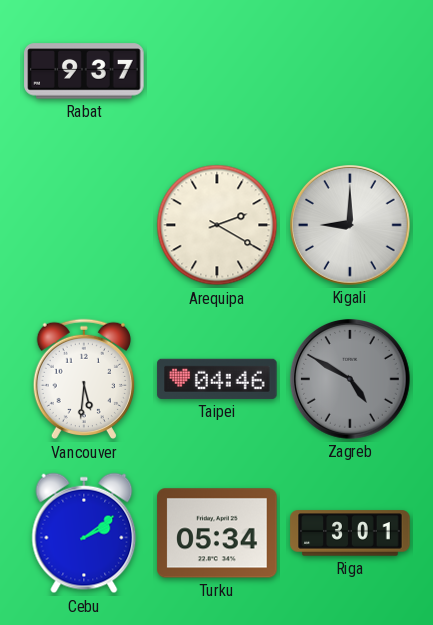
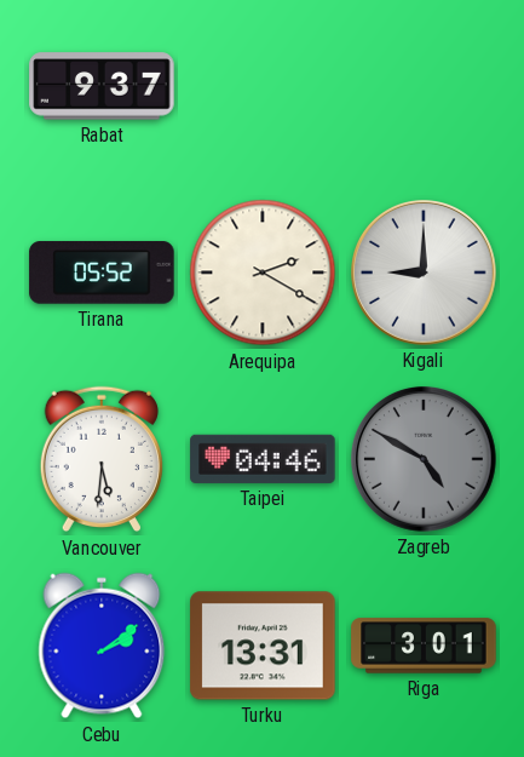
Tirana: none -> 05:52
Turku: 05:34 -> 13:31
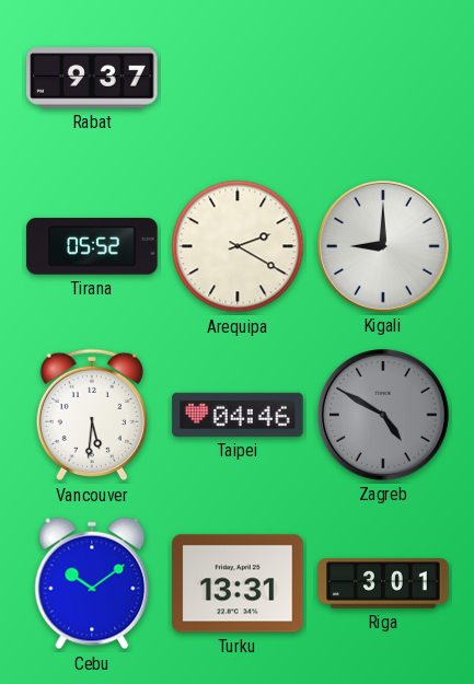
Cebu: 2:09 -> 10:09
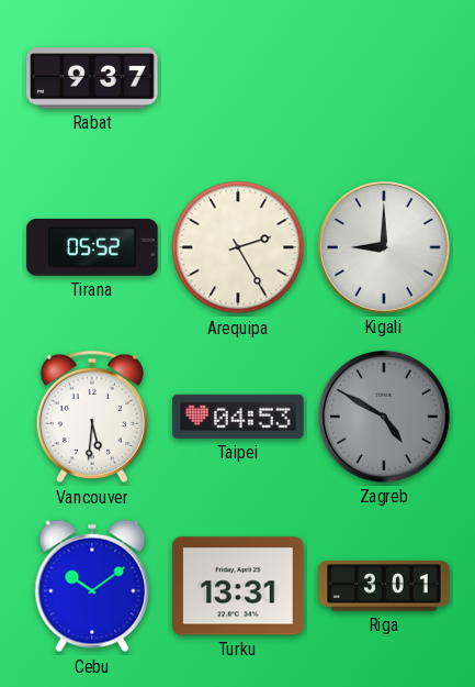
Arequipa: 2:20 -> 2:25
Taipei: 04:46 -> 04:53
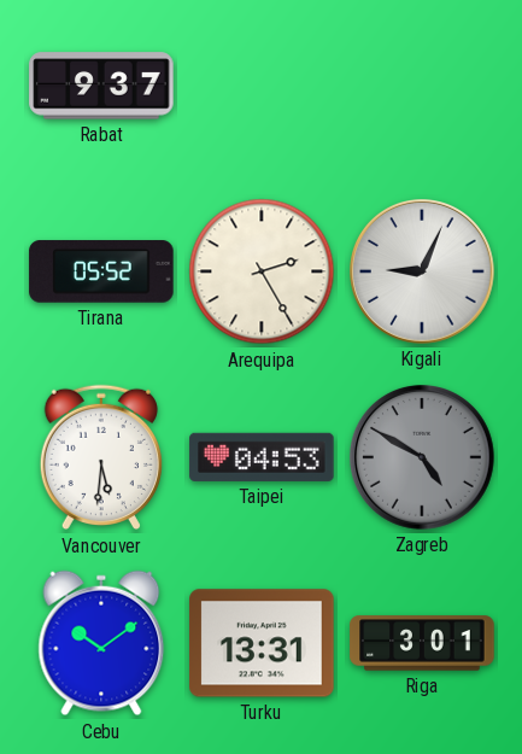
Kigali: 9:00 -> 9:04
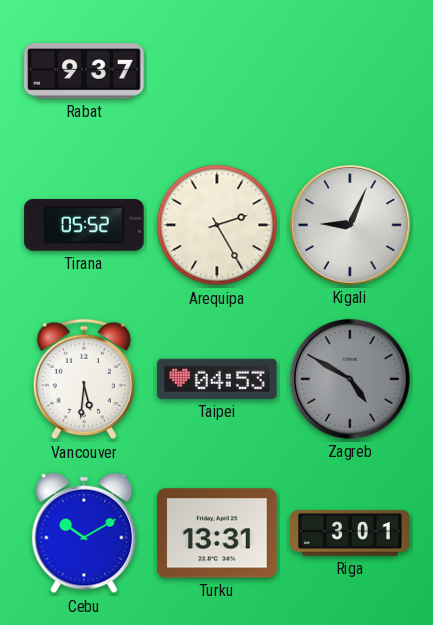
Cebu: 10:09 -> 10:10
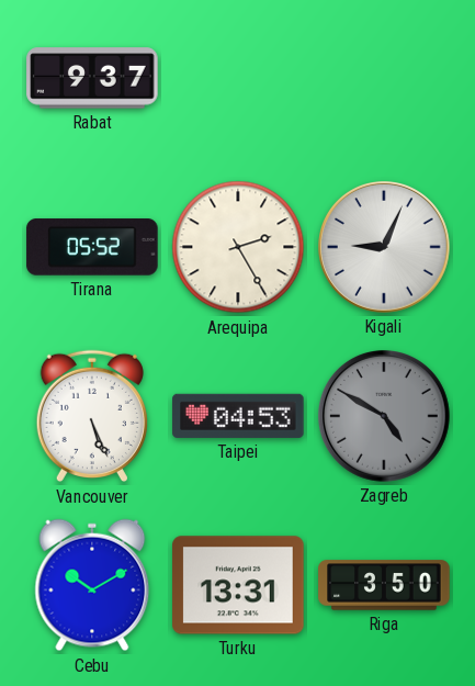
Vancouver: 5:31 -> 5:26
Riga: 3:01 -> 3:50
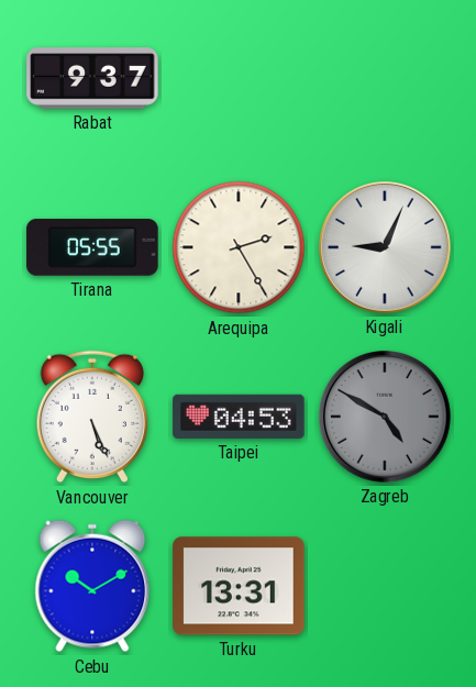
Tirana: 05:52 -> 05:55
Riga: 3:50 -> none
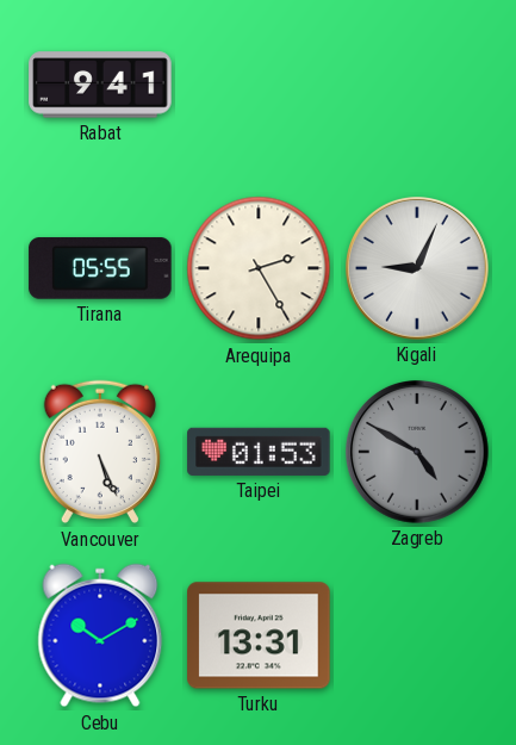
Rabat: 9:37 -> 9:41
Taipei: 04:53 -> 01:53
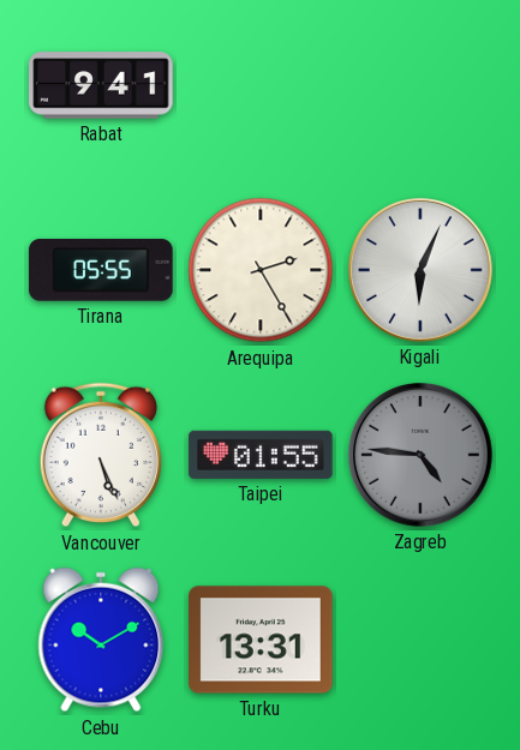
Kigali: 9:04 -> 6:04
Taipei: 01:53 -> 01:55
Zagreb: 4:50 -> 4:46
